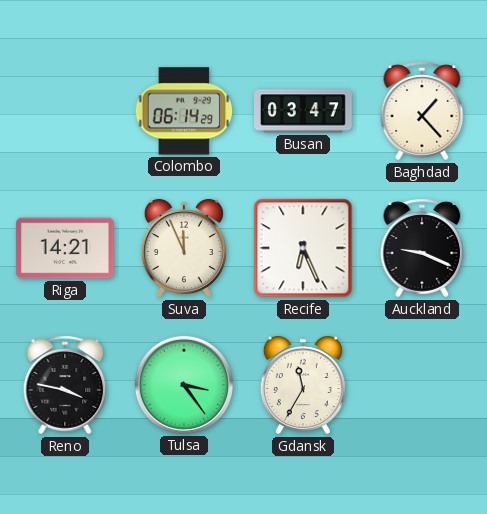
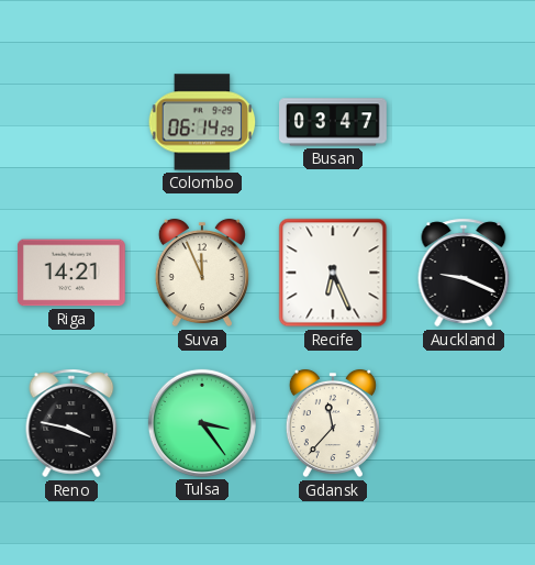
Baghdad: 1:23 -> none
Gdansk: 11:35 -> 11:37
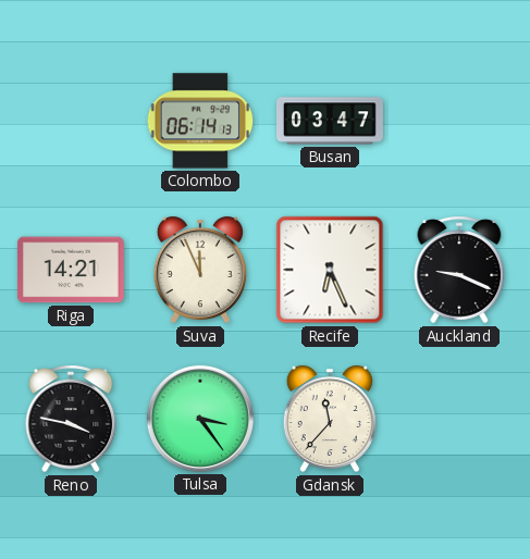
Colombo: 06:14:29 -> 06:14:13
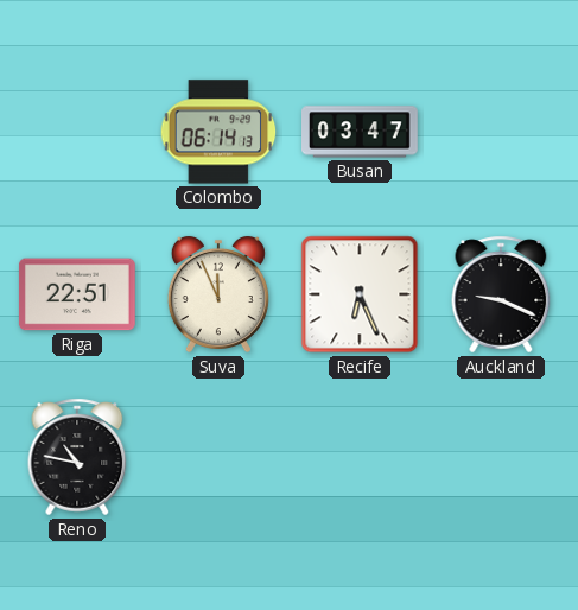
Riga: 14:21 -> 22:51
Reno: 3:47 -> 10:47
Tulsa: 3:24 -> none
Gdansk: 11:37 -> none
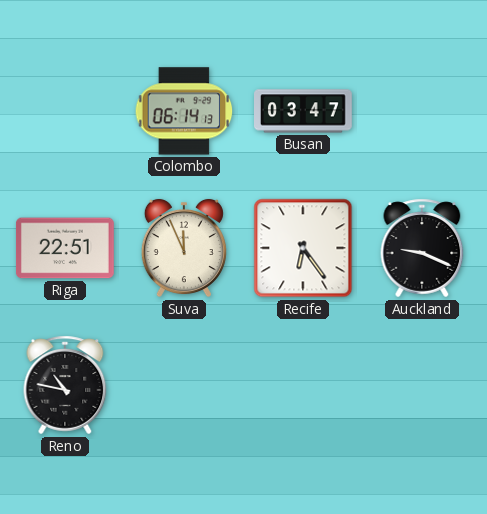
Recife: 6:26 -> 6:24
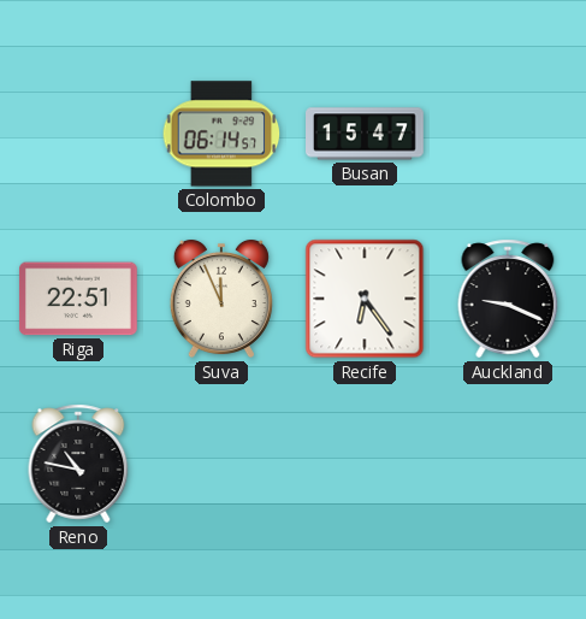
Colombo: 06:14:13 -> 06:14:57
Busan: 03:47 -> 15:47
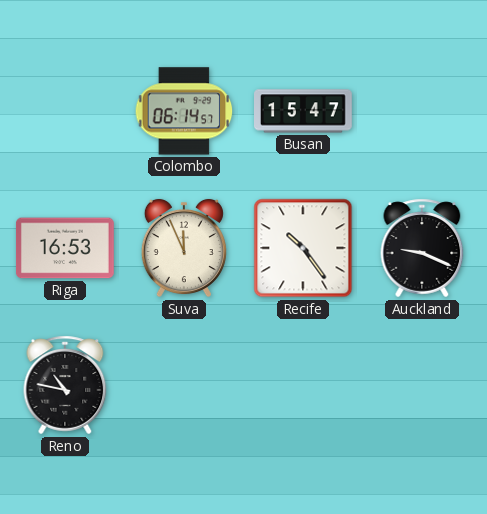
Riga: 22:51 -> 16:53
Recife: 6:24 -> 10:24
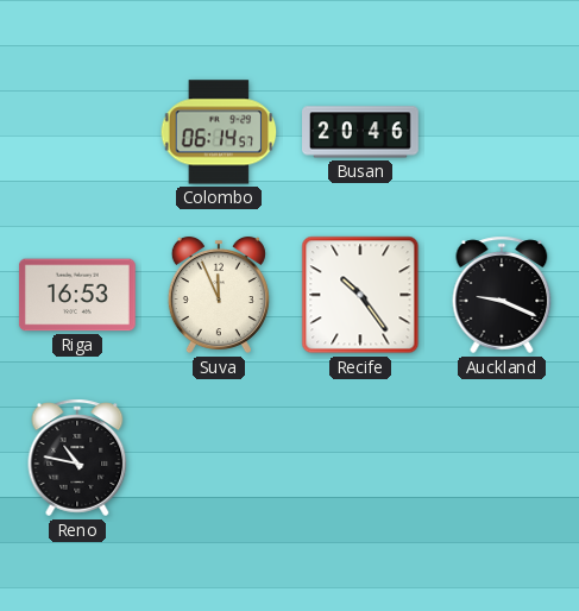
Busan: 15:47 -> 20:46
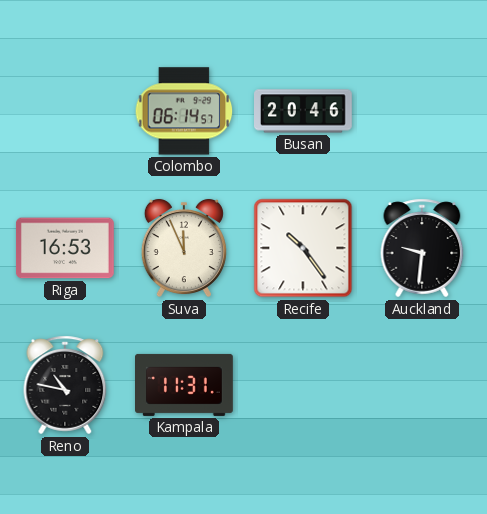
Auckland: 9:19 -> 9:31
Kampala: none -> 11:31
